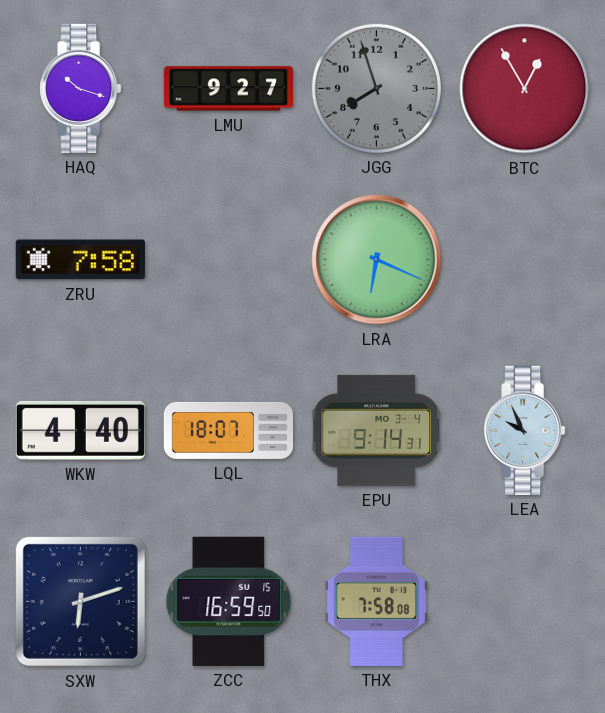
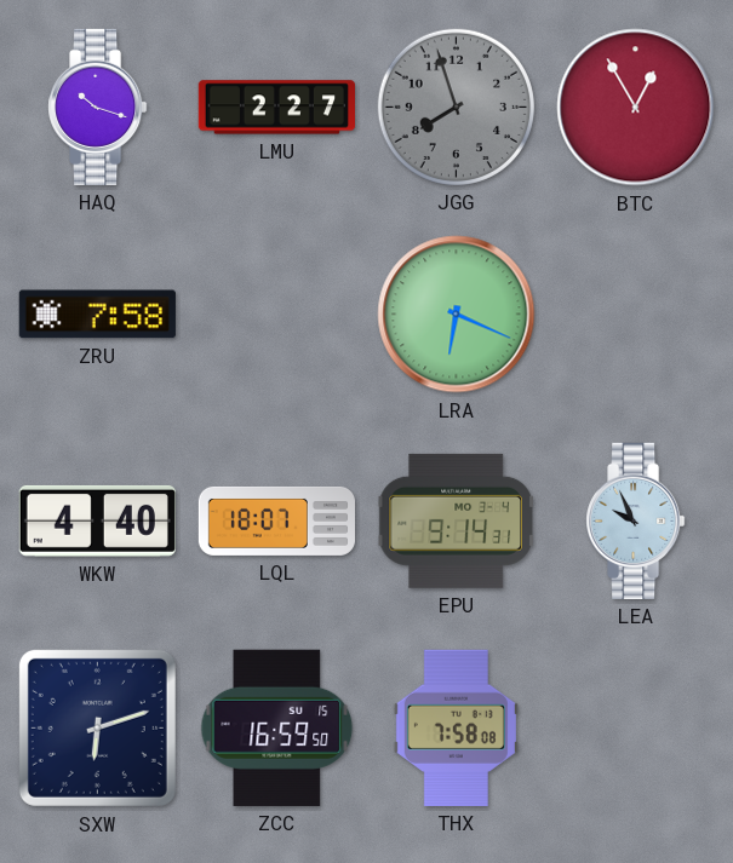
LMU: 9:27 -> 2:27
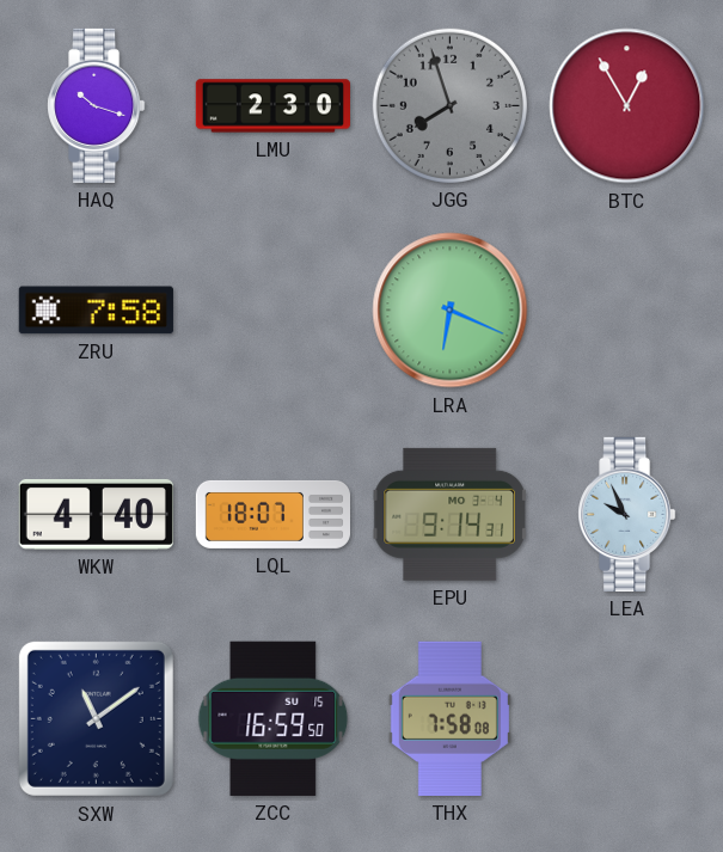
LMU: 2:27 -> 2:30
SXW: 6:12 -> 11:09
